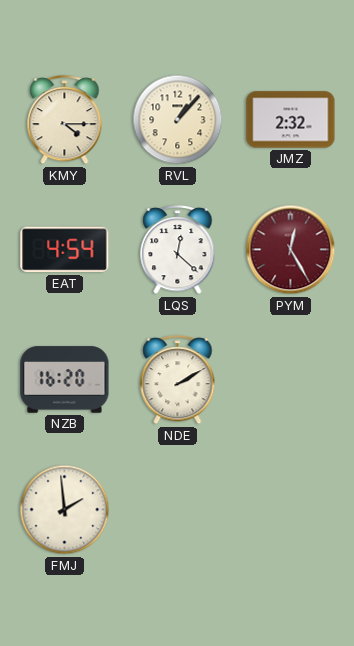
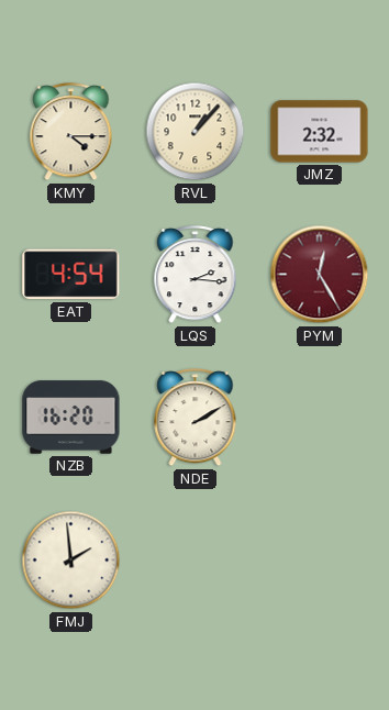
LQS: 12:22 -> 2:16
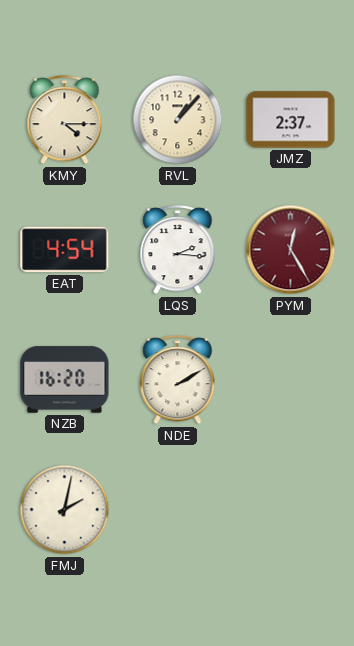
JMZ: 2:32 -> 2:37
FMJ: 1:59 -> 2:02
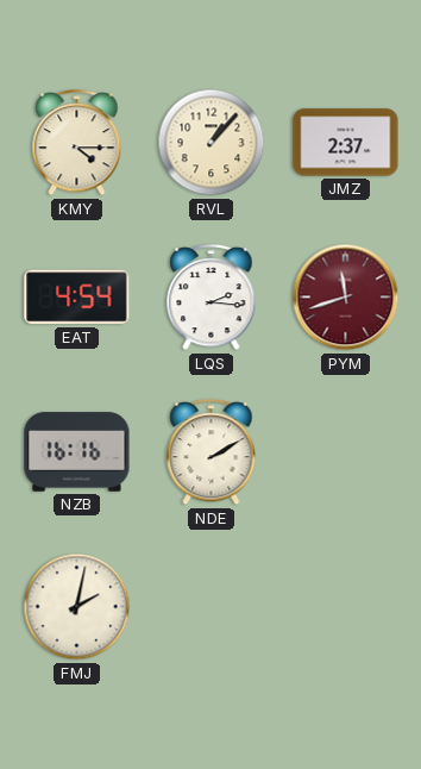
PYM: 12:25 -> 11:42
NZB: 16:20 -> 16:16
